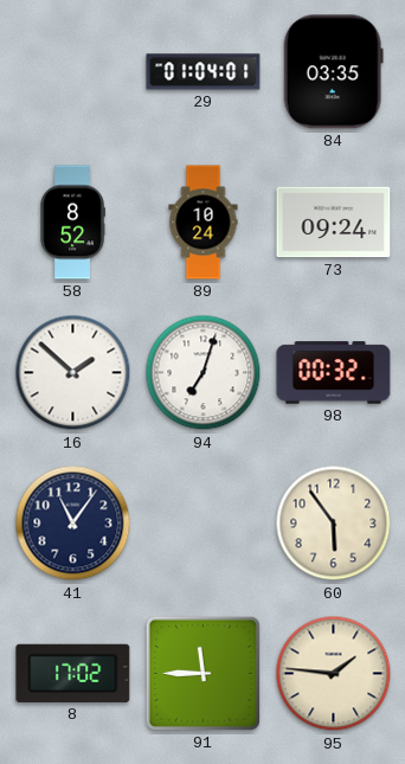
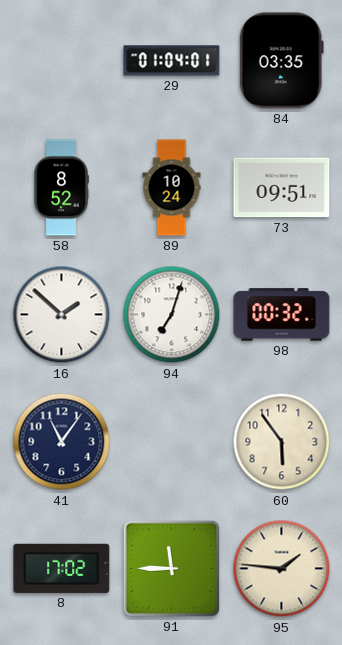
73: 09:24 -> 09:51
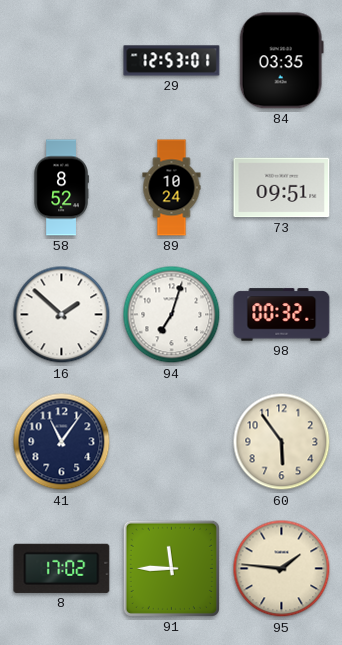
29: 01:04 -> 12:53
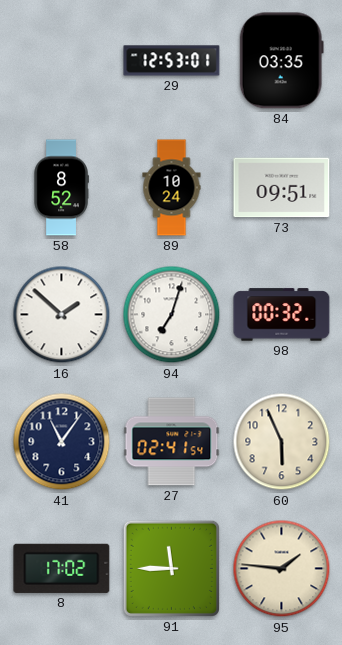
27: none -> 02:41
60: 5:54 -> 5:56
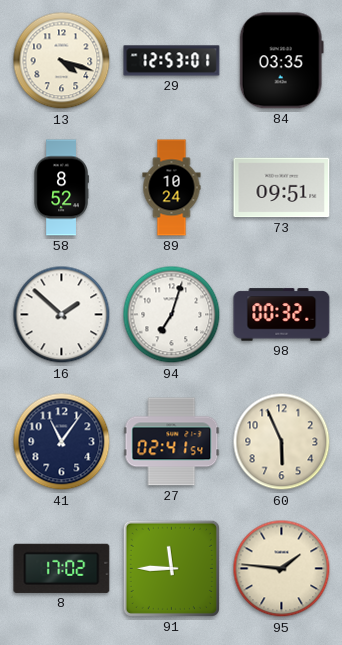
13: none -> 4:18
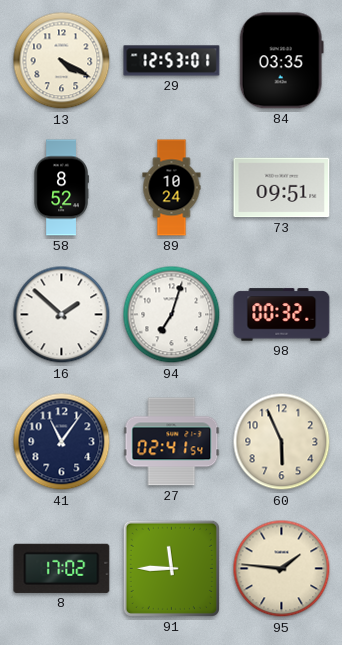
13: 4:18 -> 4:20
